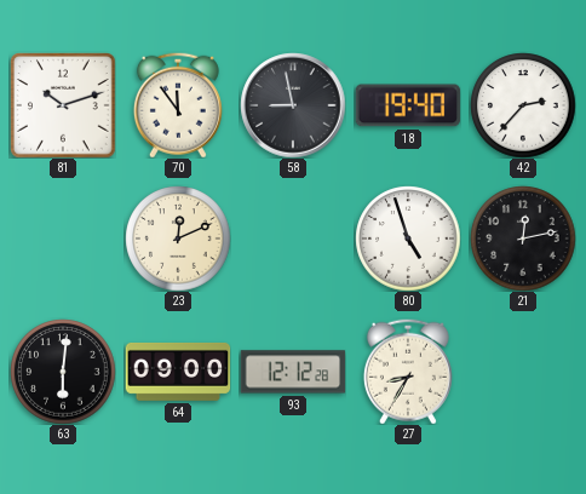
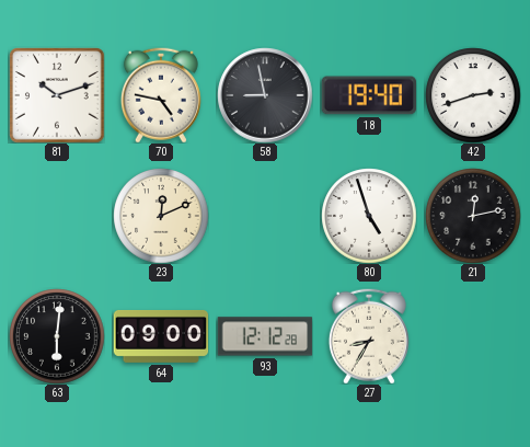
70: 11:54 -> 4:47
42: 2:37 -> 2:42
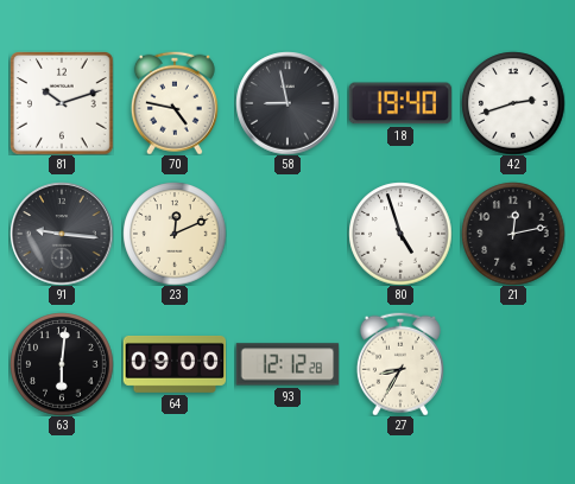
91: none -> 9:16
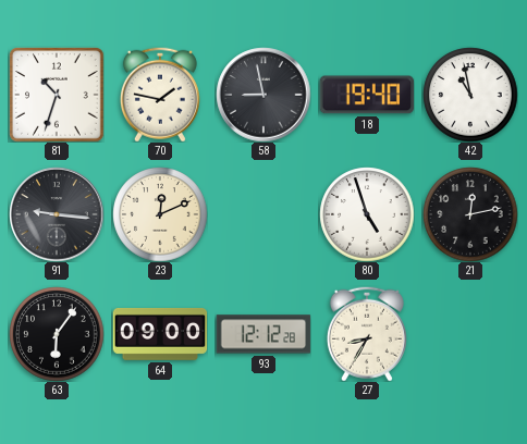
81: 10:12 -> 10:33
70: 4:47 -> 1:47
42: 2:42 -> 10:58
63: 6:01 -> 6:06
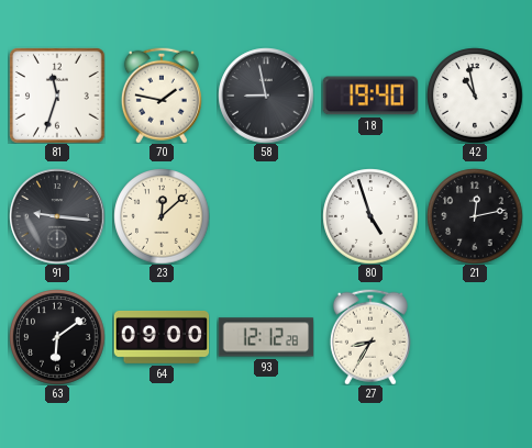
81: 10:33 -> 11:33
23: 12:11 -> 12:08
63: 6:06 -> 6:09
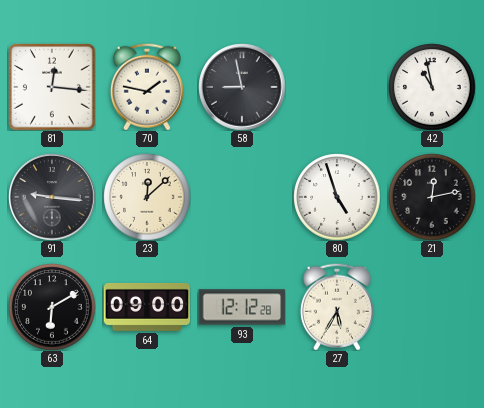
81: 11:33 -> 12:16
18: 19:40 -> none
63: 6:09 -> 6:10
27: 8:35 -> 5:35
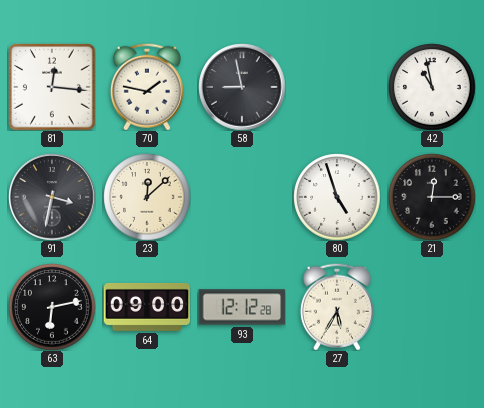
91: 9:16 -> 3:32
21: 12:13 -> 12:15
63: 6:10 -> 6:13
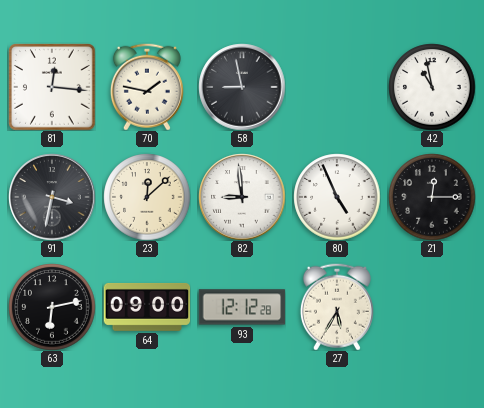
82: none -> 8:59
80: 4:57 -> 4:56
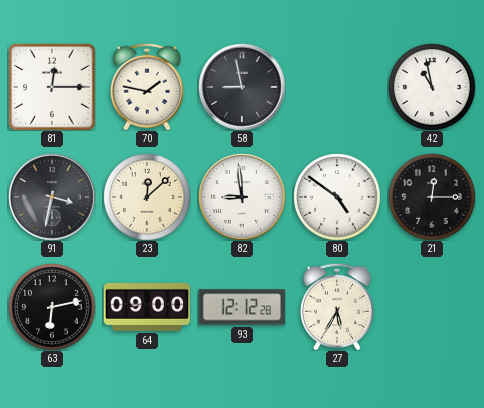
81: 12:16 -> 12:15
80: 4:56 -> 4:51
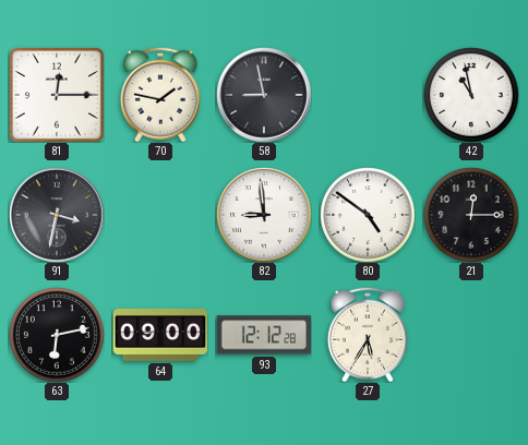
23: 12:08 -> none
